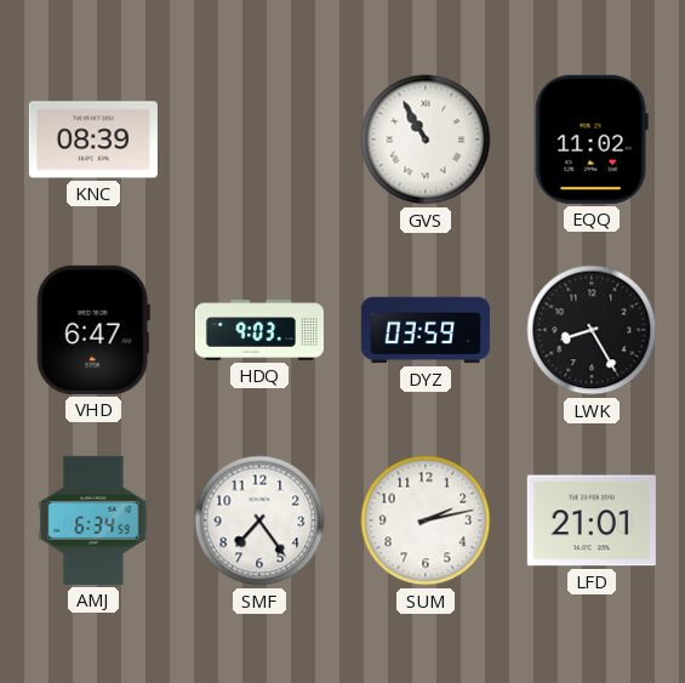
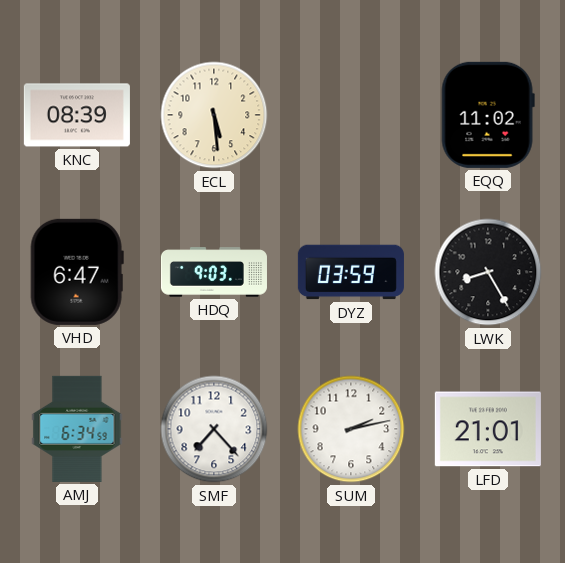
ECL: none -> 5:29
GVS: 10:55 -> none
SMF: 7:24 -> 7:23
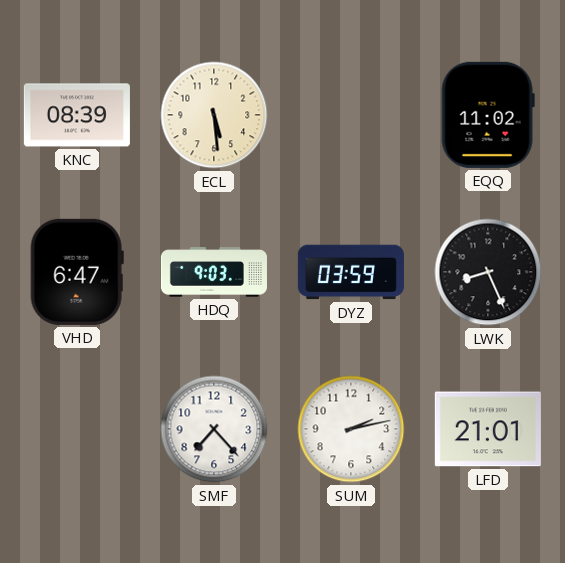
LWK: 8:25 -> 8:26
AMJ: 6:34 -> none
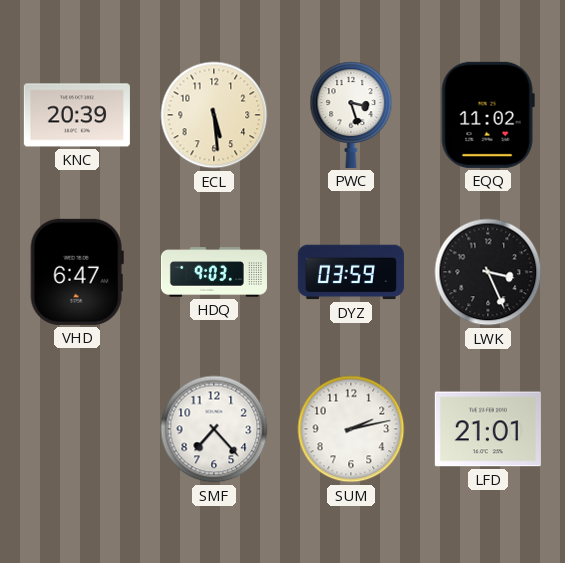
KNC: 08:39 -> 20:39
PWC: none -> 3:27
LWK: 8:26 -> 3:26
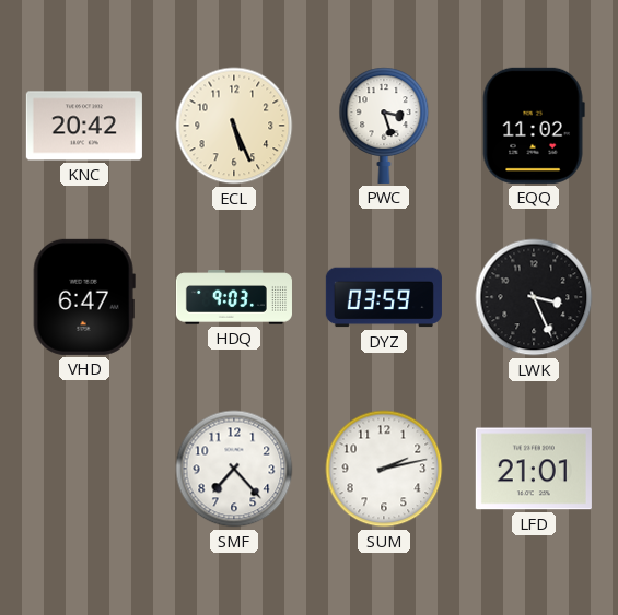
KNC: 20:39 -> 20:42
ECL: 5:29 -> 5:26
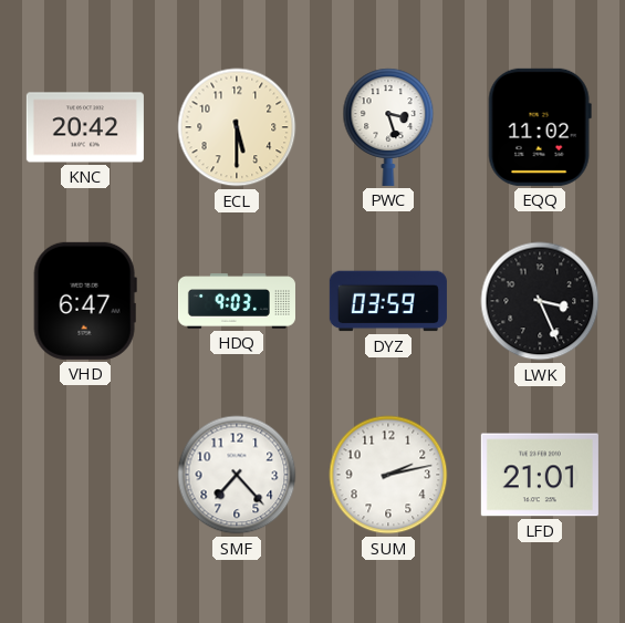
ECL: 5:26 -> 5:30
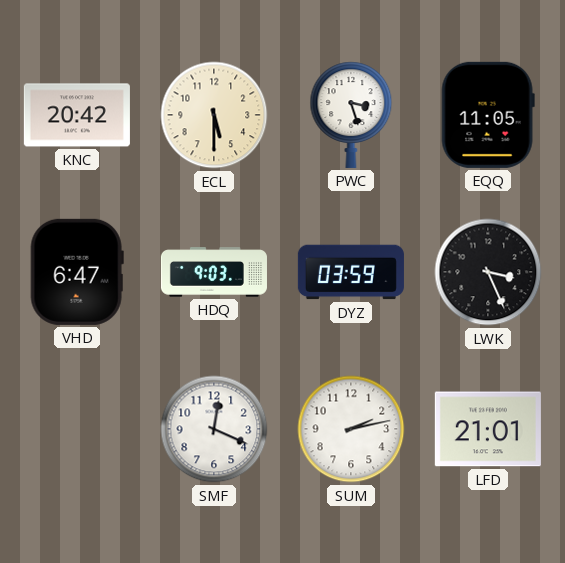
EQQ: 11:02 -> 11:05
SMF: 7:23 -> 12:19
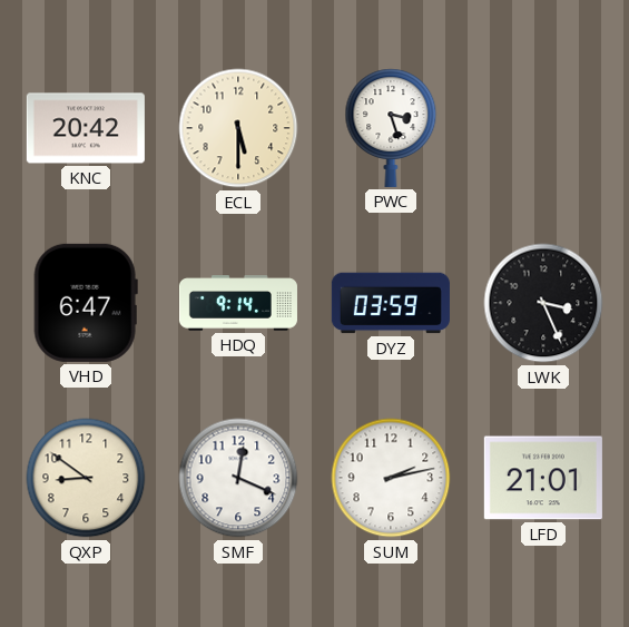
EQQ: 11:05 -> none
HDQ: 9:03 -> 9:14
QXP: none -> 8:51
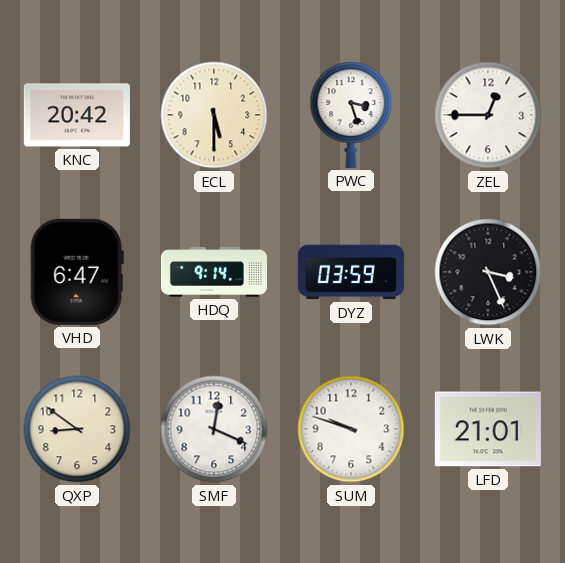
ZEL: none -> 12:45
SUM: 2:13 -> 9:48
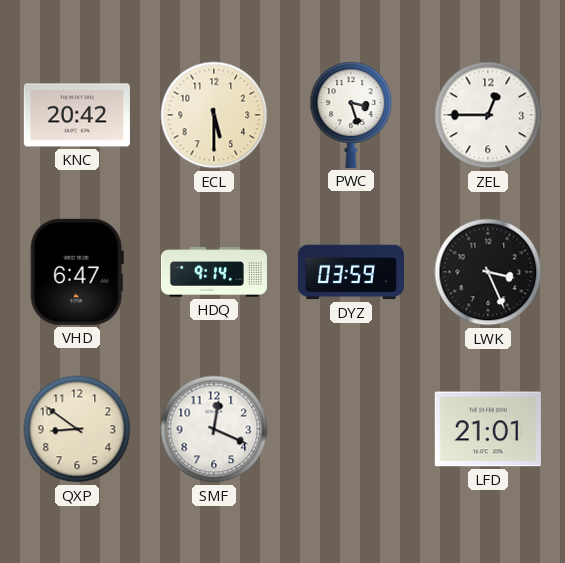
SUM: 9:48 -> none
